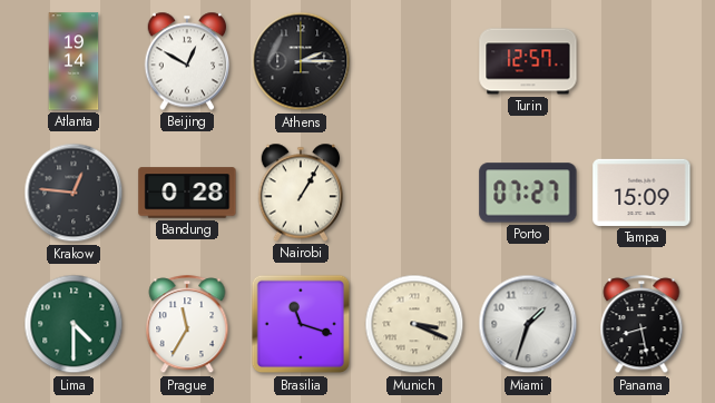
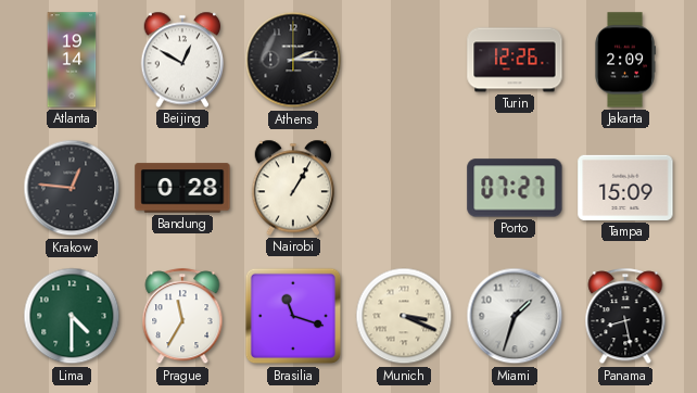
Turin: 12:57 -> 12:26
Jakarta: none -> 2:09
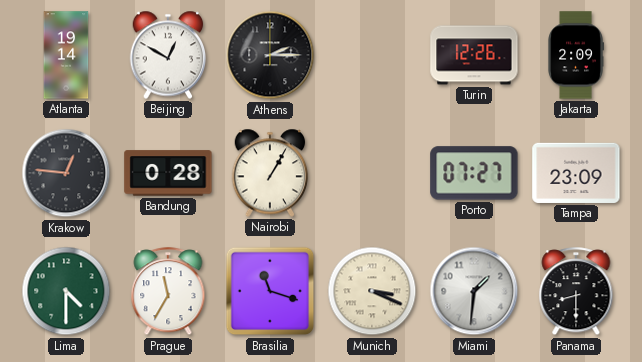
Tampa: 15:09 -> 23:09
Miami: 1:33 -> 1:31
Panama: 8:28 -> 8:30
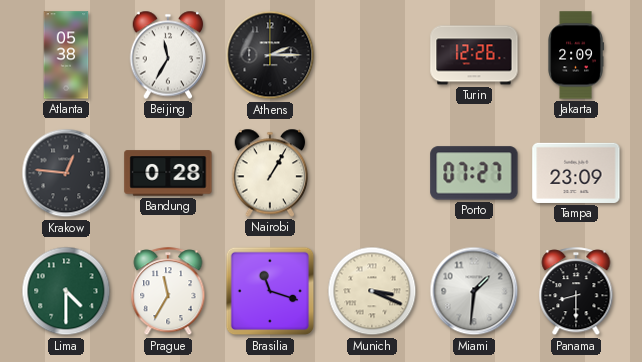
Atlanta: 19:14 -> 05:38
Beijing: 12:50 -> 11:35
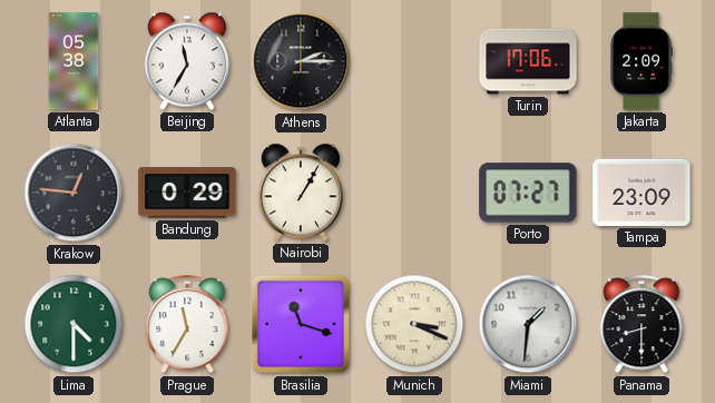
Turin: 12:26 -> 17:06
Bandung: 0:28 -> 0:29
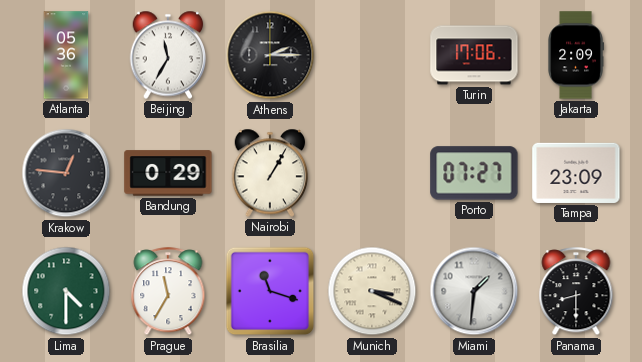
Atlanta: 05:38 -> 05:36
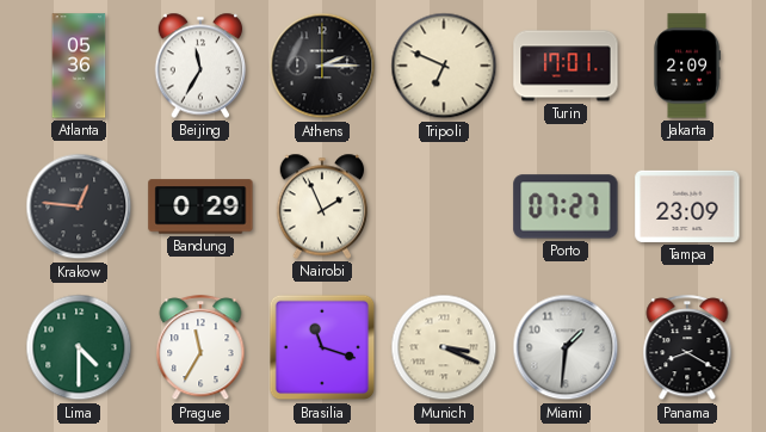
Tripoli: none -> 6:49
Turin: 17:06 -> 17:01
Nairobi: 1:05 -> 1:56
Panama: 8:30 -> 8:20
